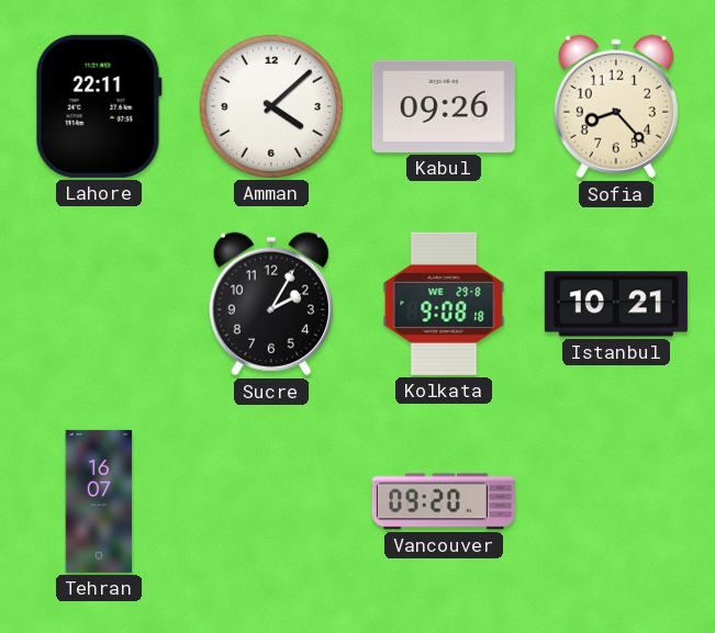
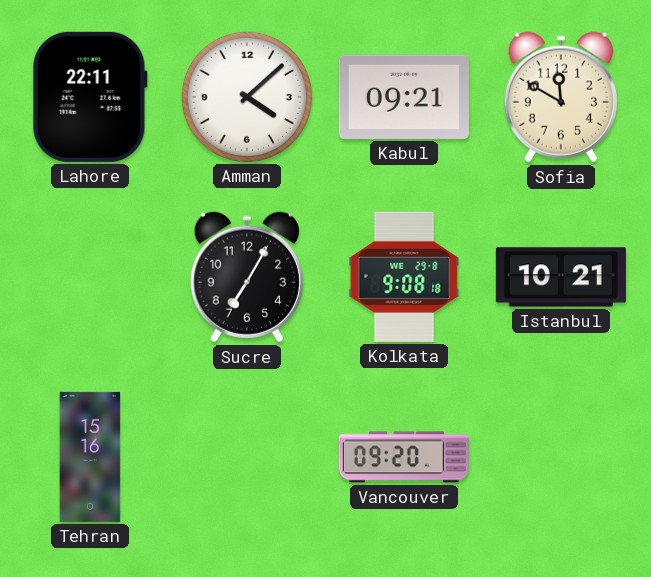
Kabul: 09:26 -> 09:21
Sofia: 8:23 -> 11:50
Sucre: 2:05 -> 7:05
Tehran: 16:07 -> 15:16
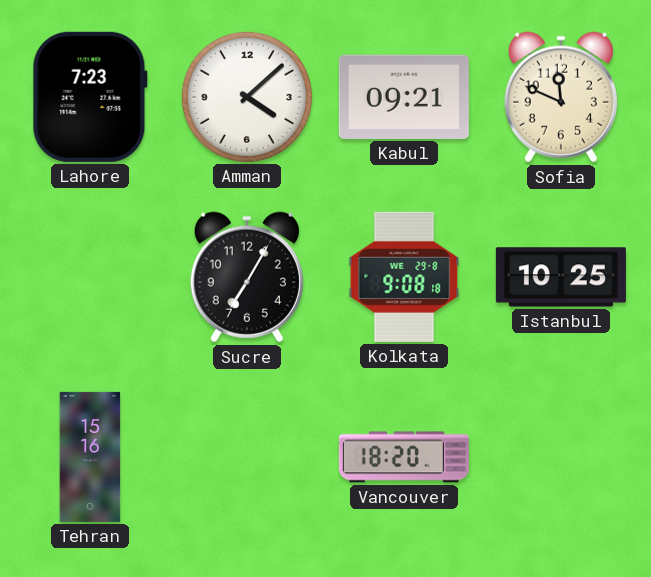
Lahore: 22:11 -> 7:23
Sofia: 11:50 -> 11:49
Istanbul: 10:21 -> 10:25
Vancouver: 09:20 -> 18:20
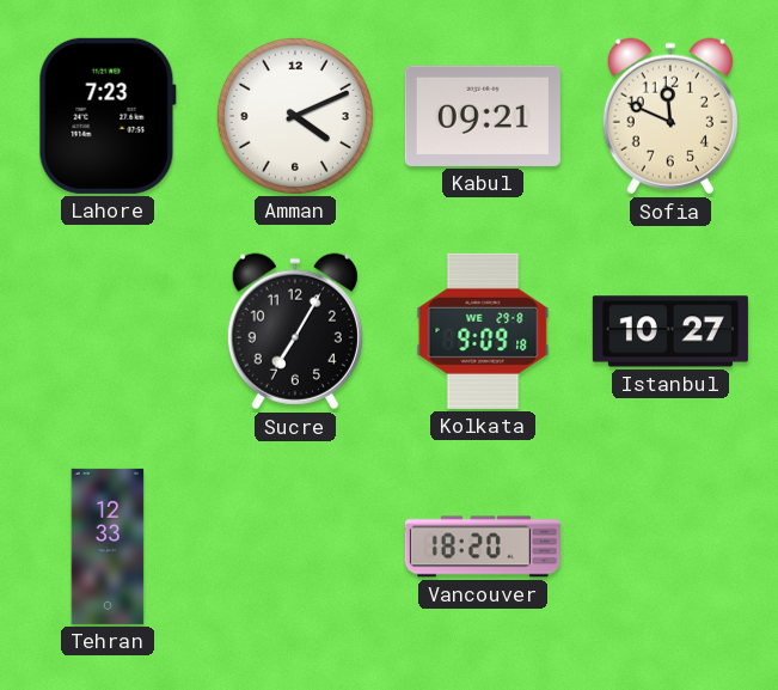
Amman: 4:08 -> 4:11
Kolkata: 9:08 -> 9:09
Istanbul: 10:25 -> 10:27
Tehran: 15:16 -> 12:33
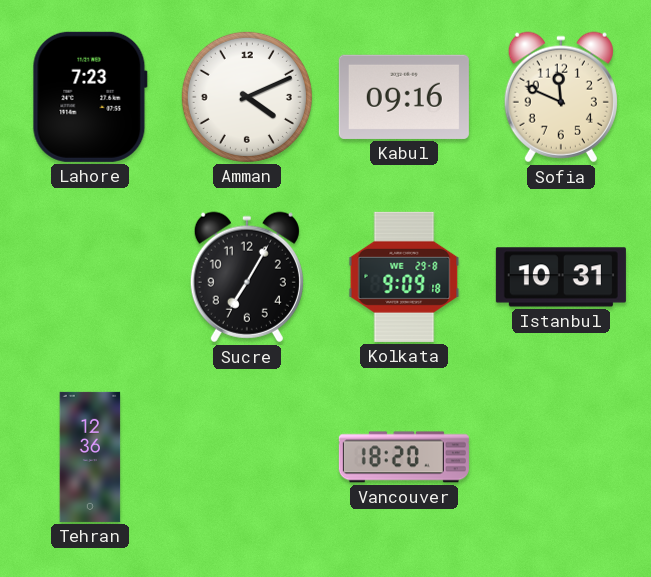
Kabul: 09:21 -> 09:16
Istanbul: 10:27 -> 10:31
Tehran: 12:33 -> 12:36
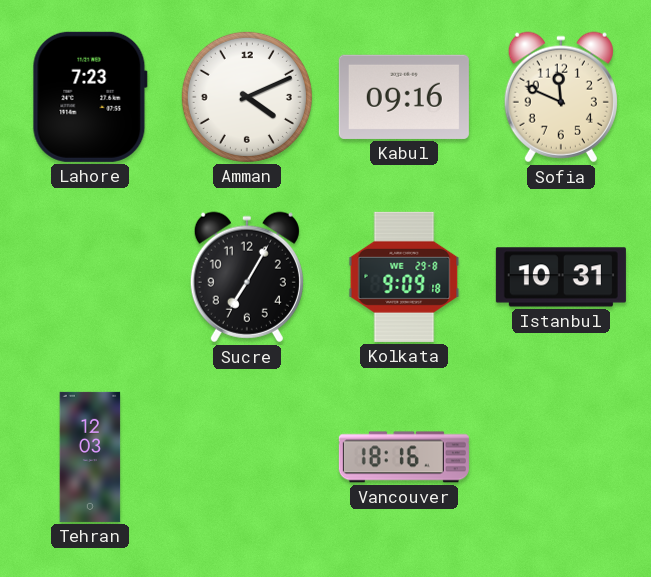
Tehran: 12:36 -> 12:03
Vancouver: 18:20 -> 18:16
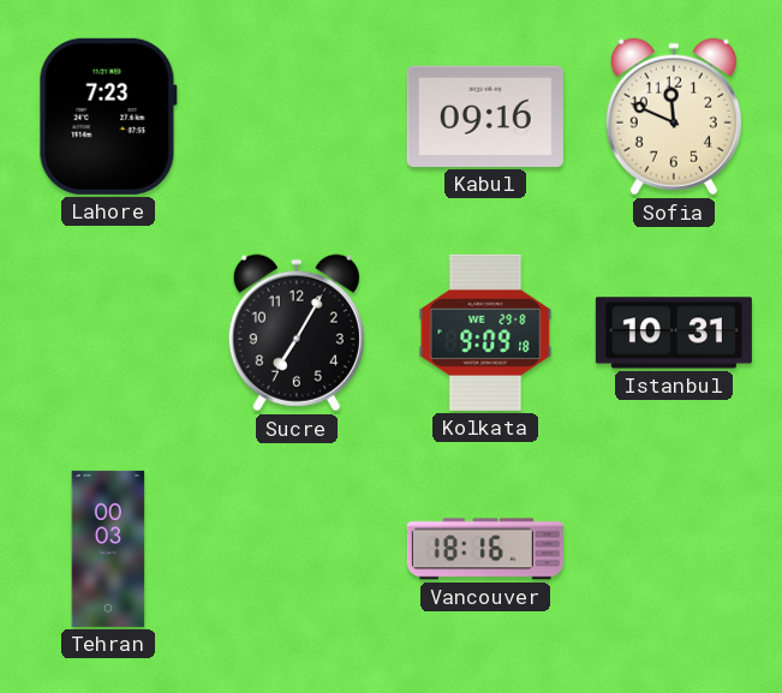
Amman: 4:11 -> none
Tehran: 12:03 -> 00:03
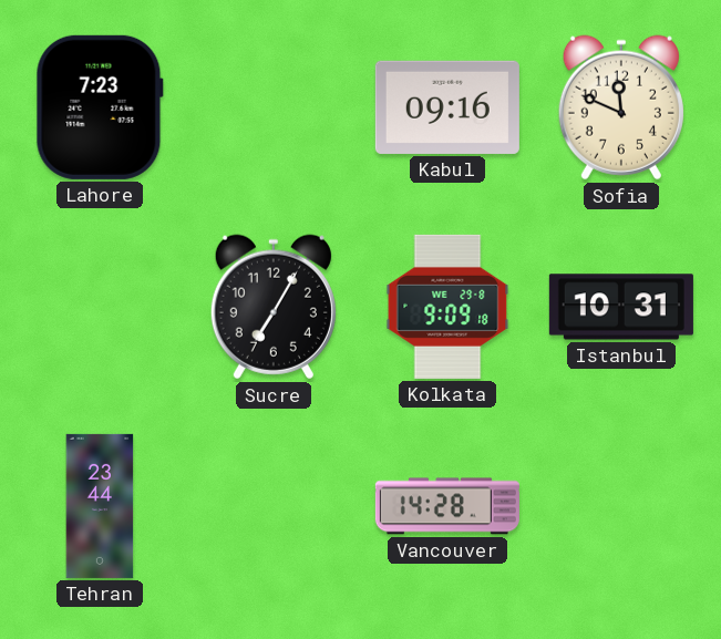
Tehran: 00:03 -> 23:44
Vancouver: 18:16 -> 14:28
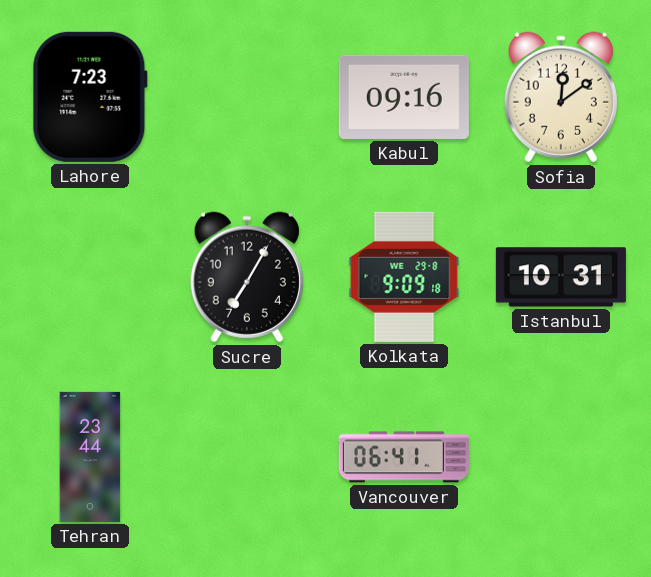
Sofia: 11:49 -> 12:09
Vancouver: 14:28 -> 06:41
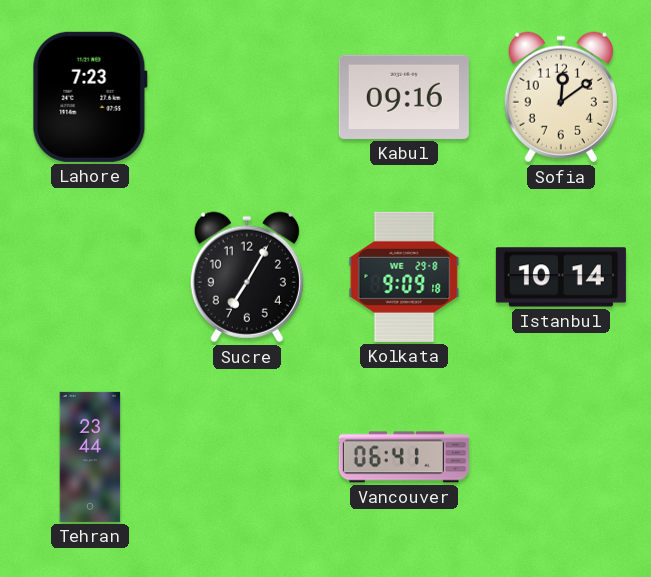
Istanbul: 10:31 -> 10:14
